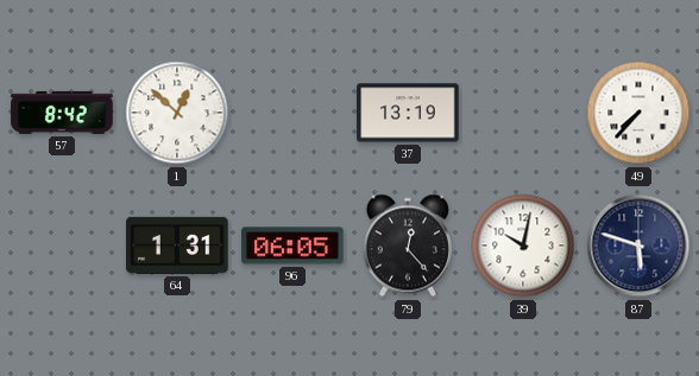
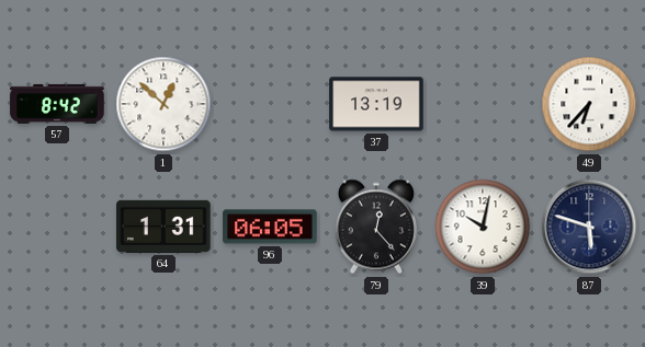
49: 7:37 -> 6:37
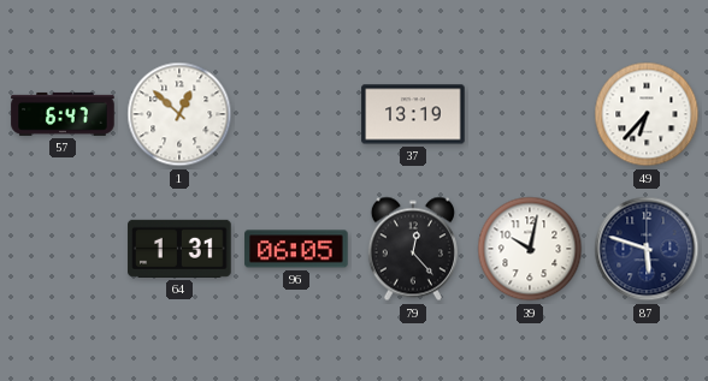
57: 8:42 -> 6:47
